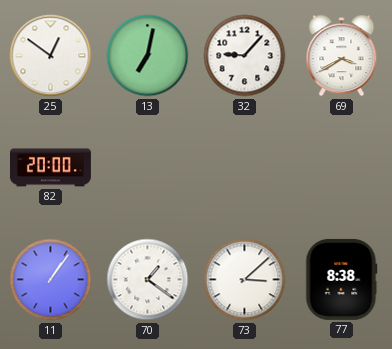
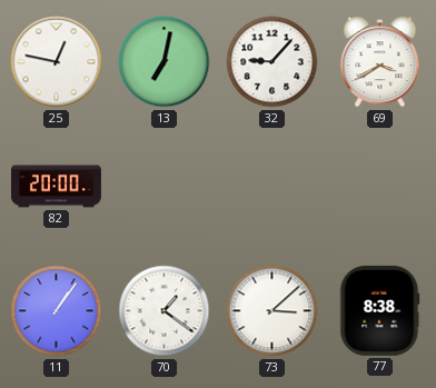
25: 12:51 -> 12:47
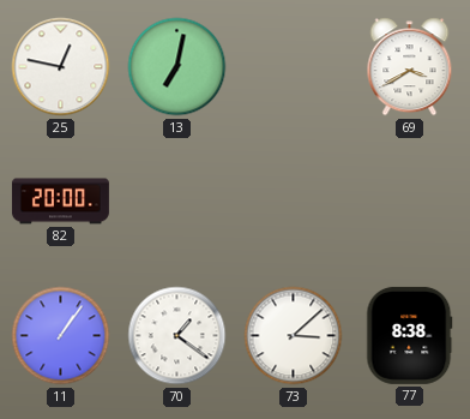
32: 9:07 -> none
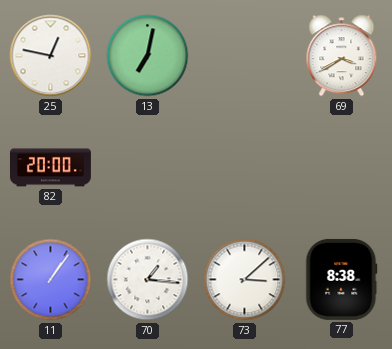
70: 1:21 -> 1:16
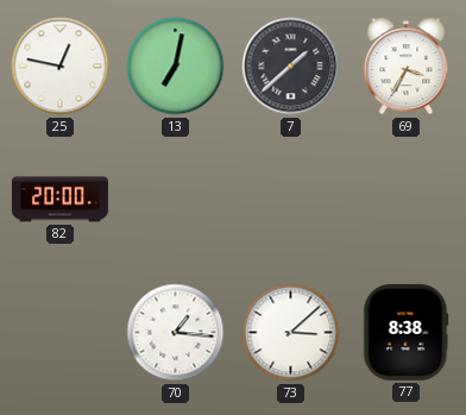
7: none -> 1:38
69: 3:40 -> 3:35
11: 1:06 -> none
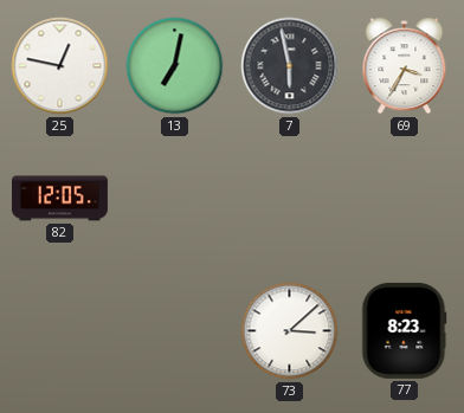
7: 1:38 -> 5:58
82: 20:00 -> 12:05
70: 1:16 -> none
77: 8:38 -> 8:23
